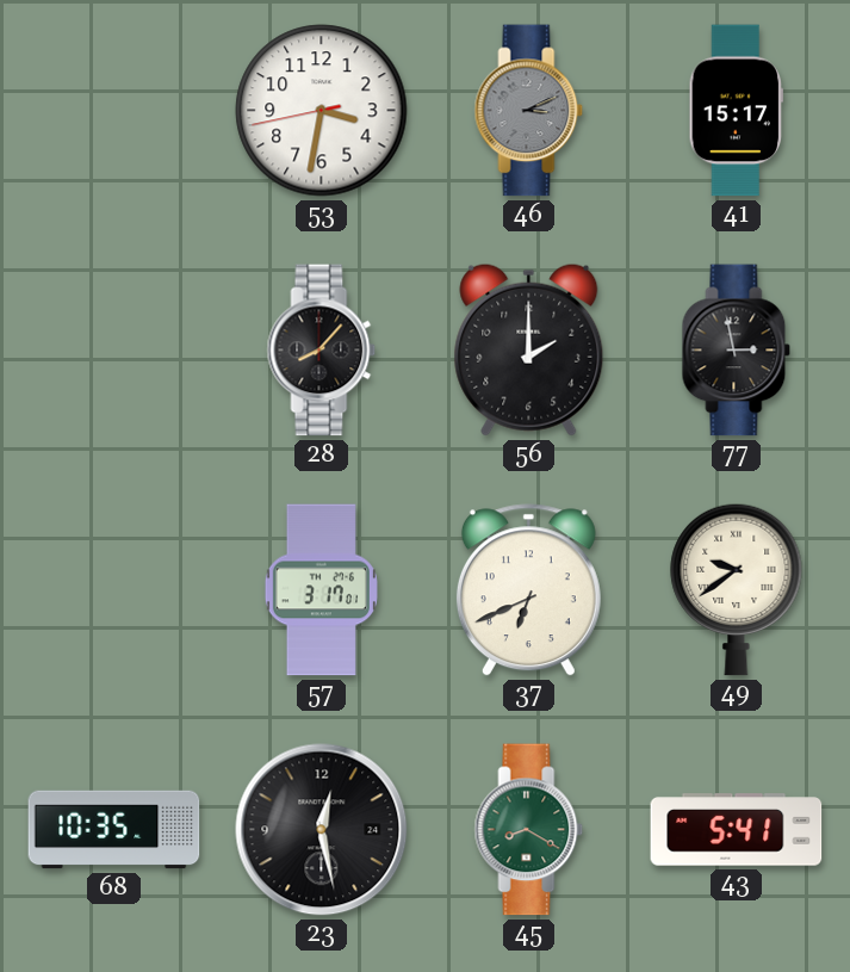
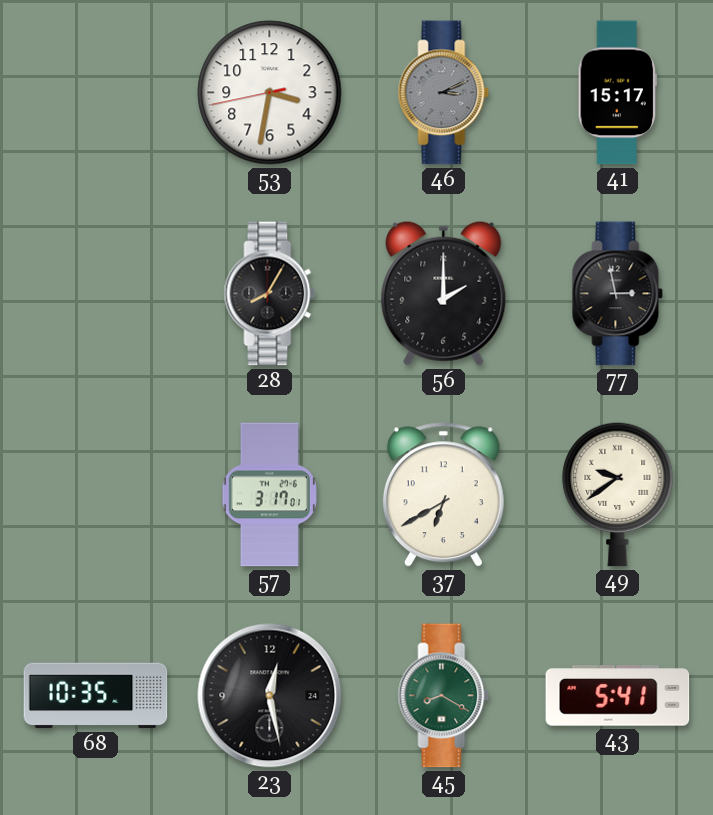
28: 8:07 -> 8:05
37: 6:41 -> 6:40
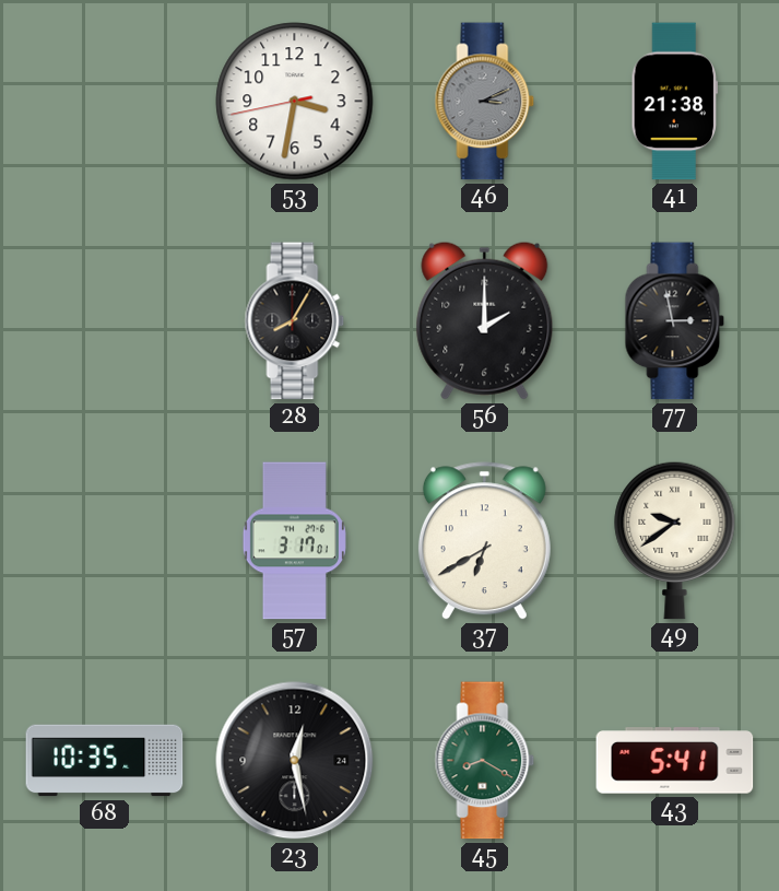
41: 15:17 -> 21:38
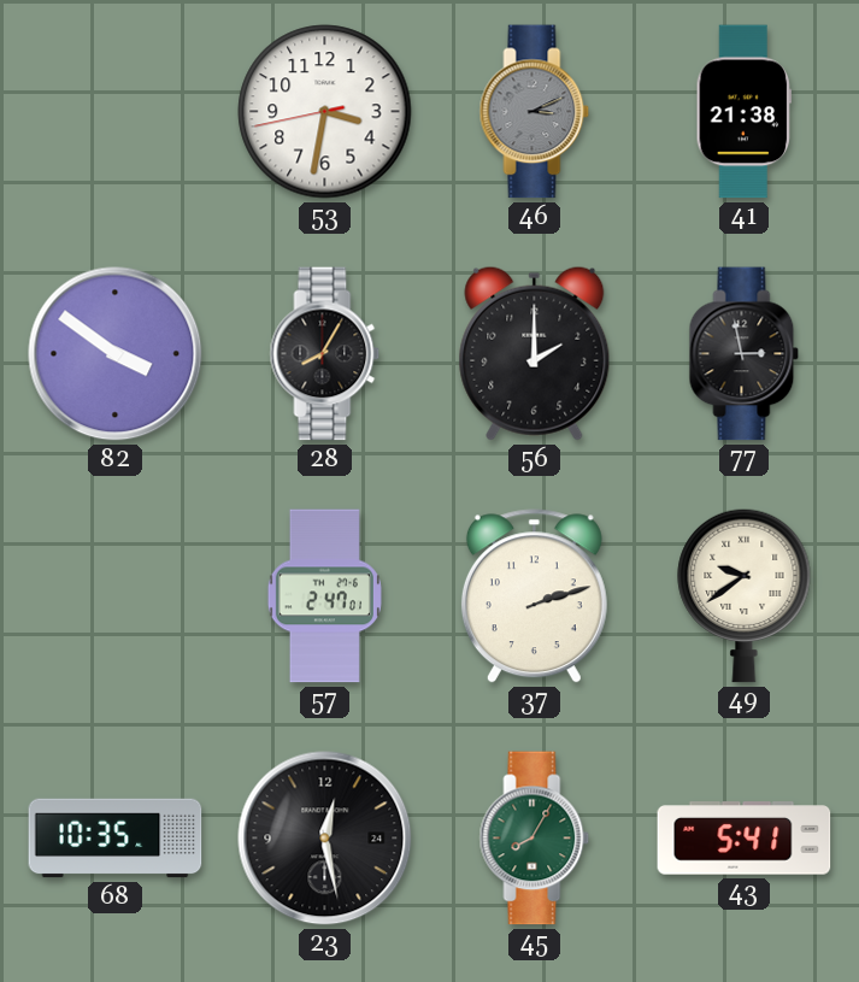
82: none -> 3:51
57: 3:17 -> 2:47
37: 6:40 -> 2:12
45: 8:20 -> 8:05
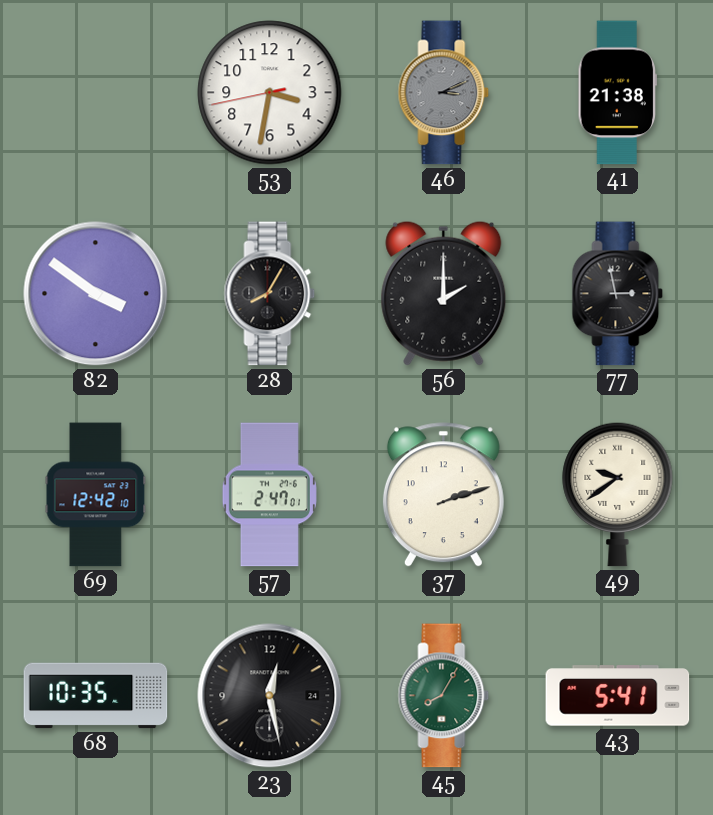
69: none -> 12:42
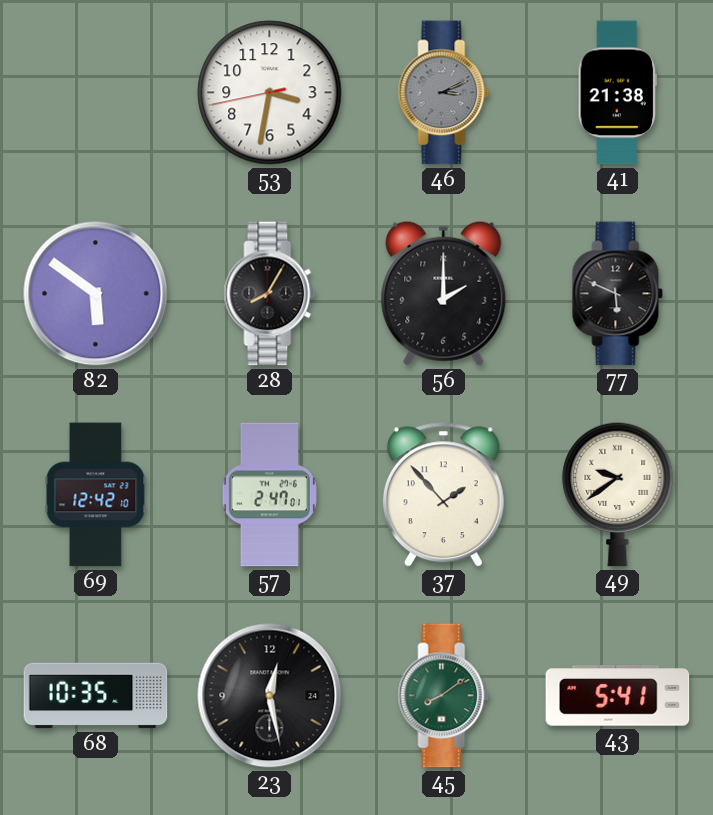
82: 3:51 -> 5:51
77: 2:58 -> 5:49
37: 2:12 -> 1:53
45: 8:05 -> 8:09
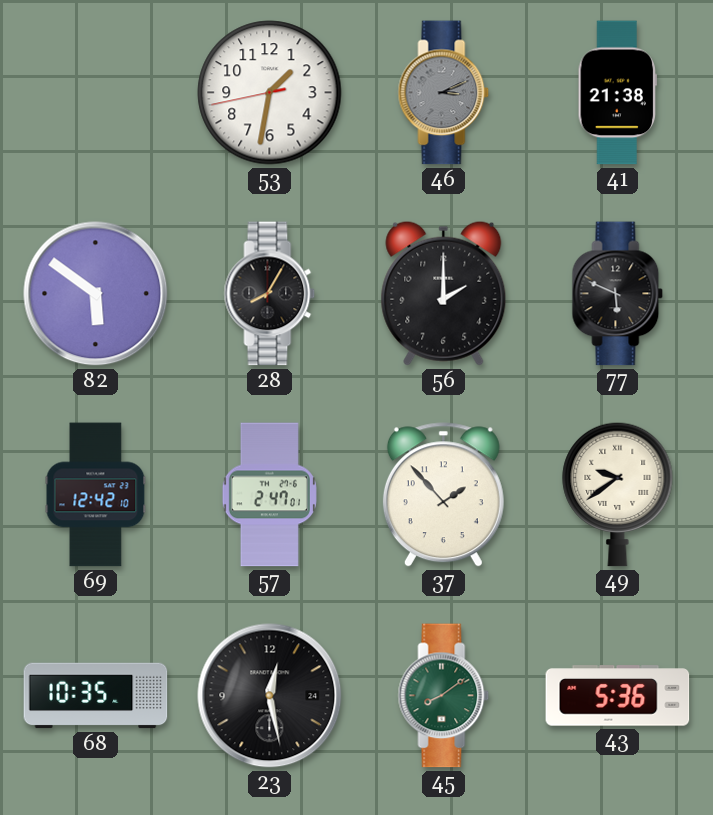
53: 3:31 -> 1:31
43: 5:41 -> 5:36
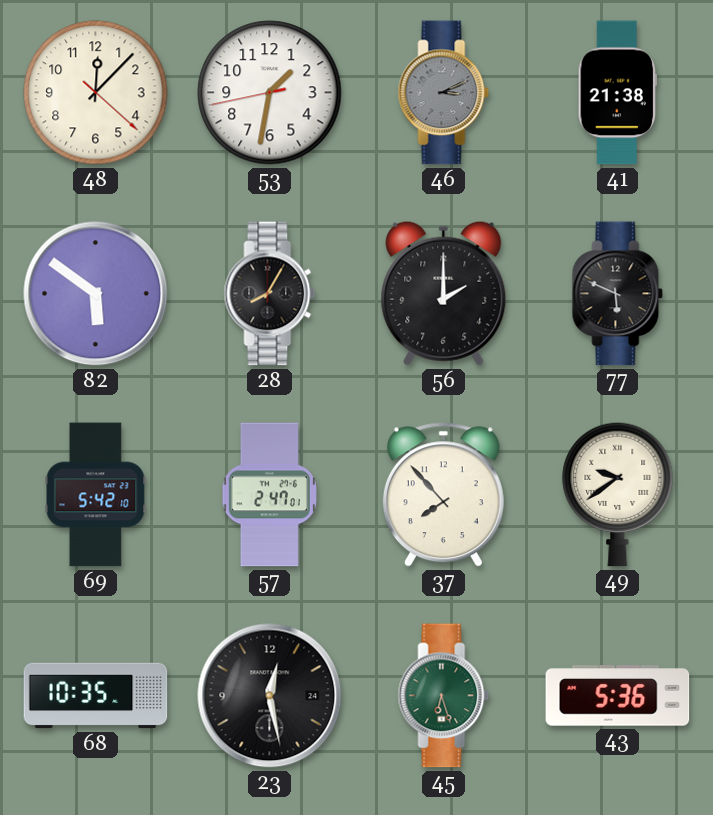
48: none -> 12:07
69: 12:42 -> 5:42
37: 1:53 -> 7:53
45: 8:09 -> 6:27
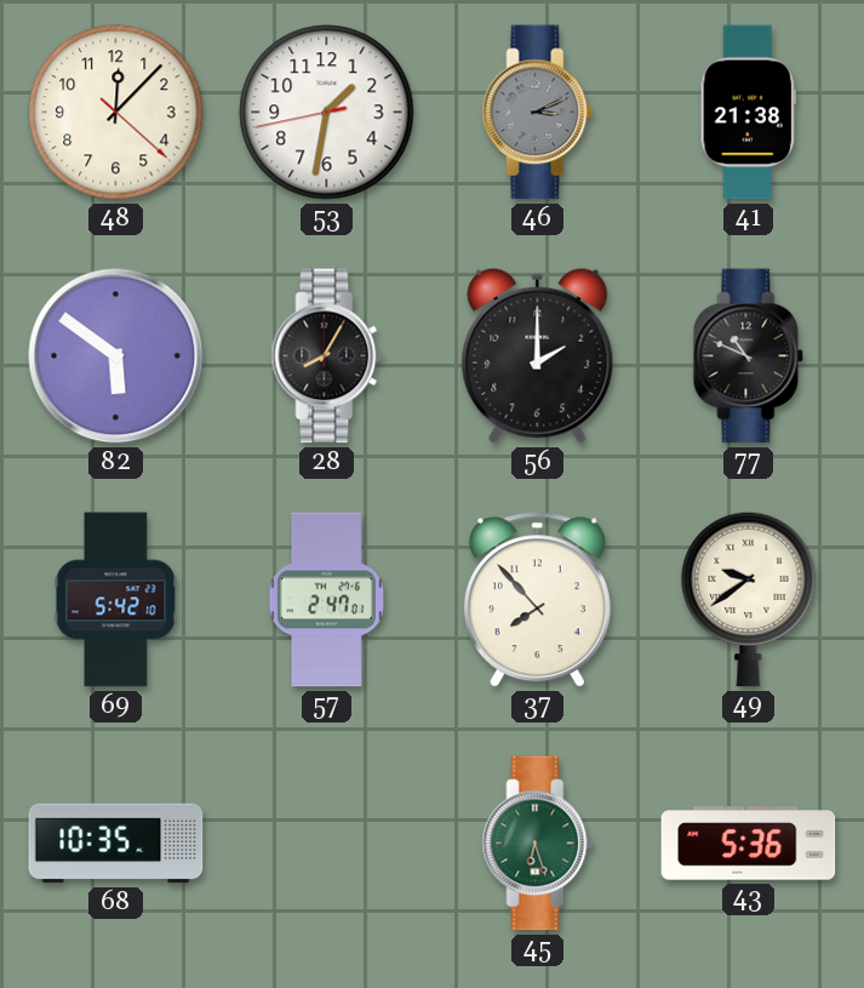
77: 5:49 -> 10:49
23: 12:28 -> none
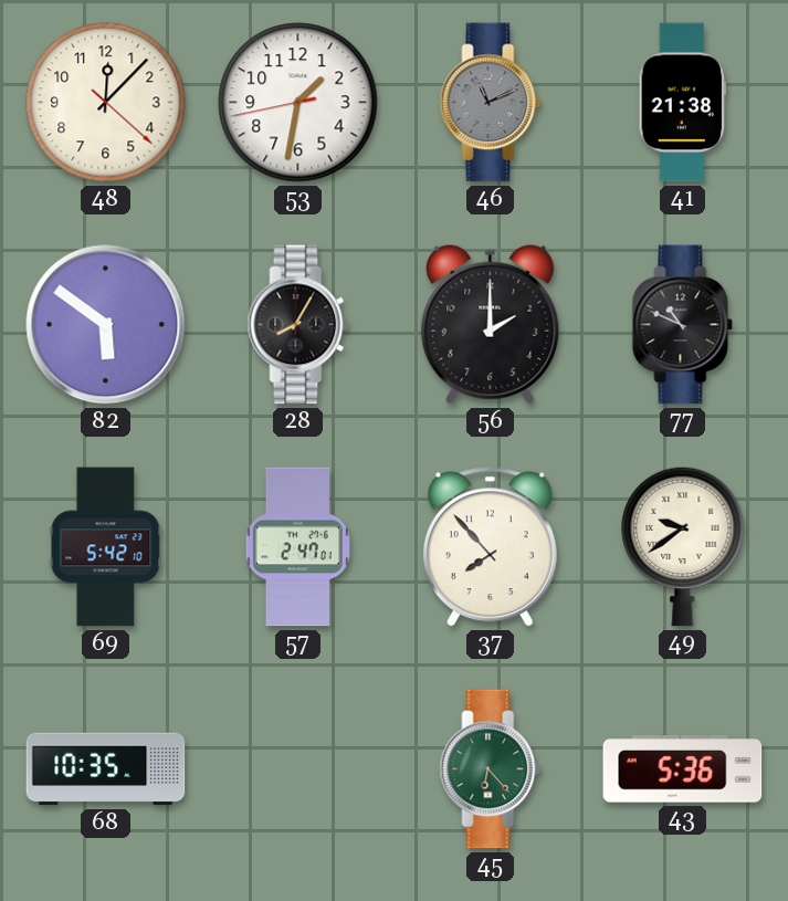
46: 3:11 -> 11:11
45: 6:27 -> 6:23
